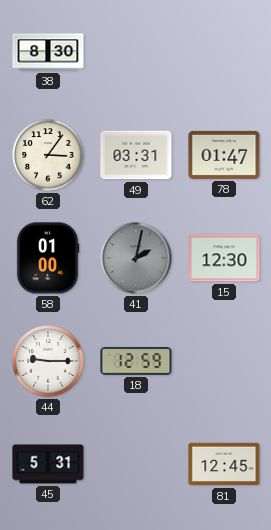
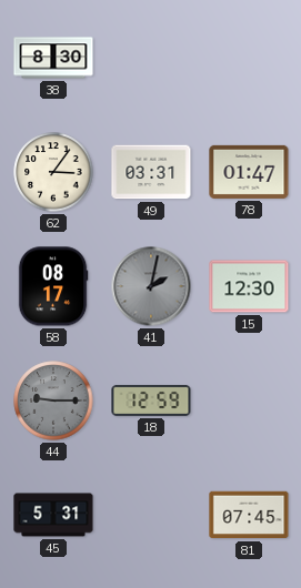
58: 01:00 -> 08:17
44 dial: white -> grey
81: 12:45 -> 07:45
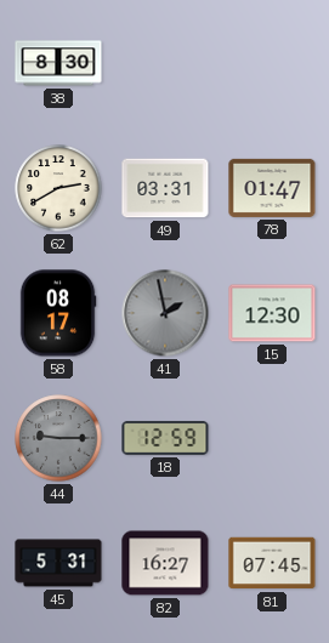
62: 3:06 -> 2:40
41: 2:02 -> 1:58
82: none -> 16:27
